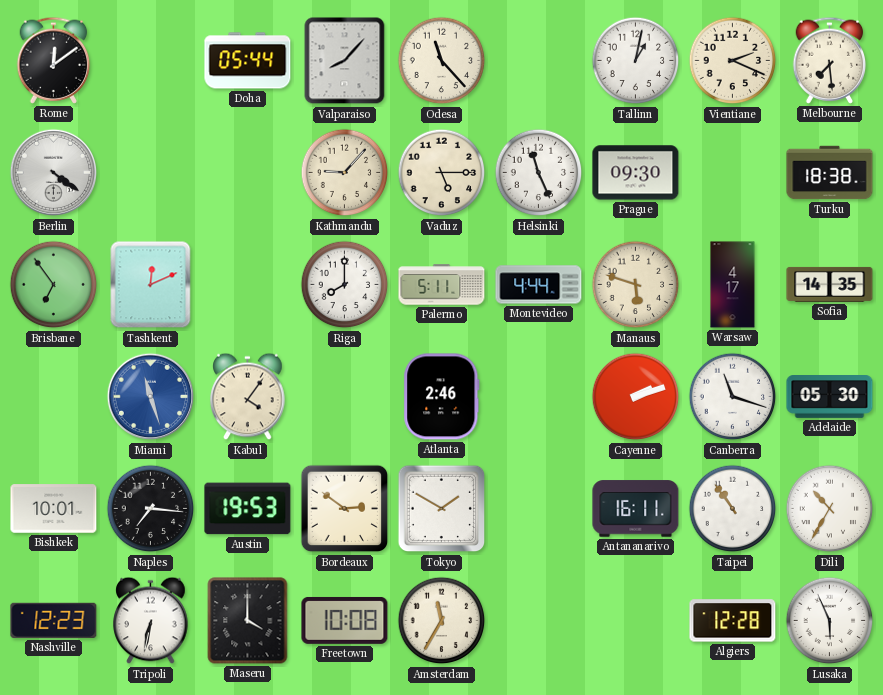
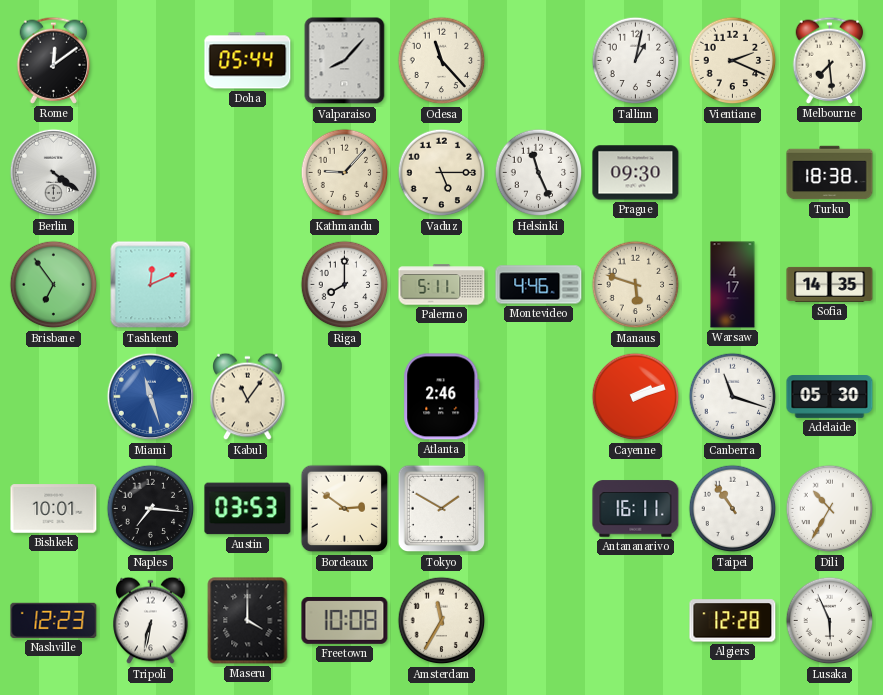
Montevideo: 4:44 -> 4:46
Kabul: 4:06 -> 11:06
Austin: 19:53 -> 03:53
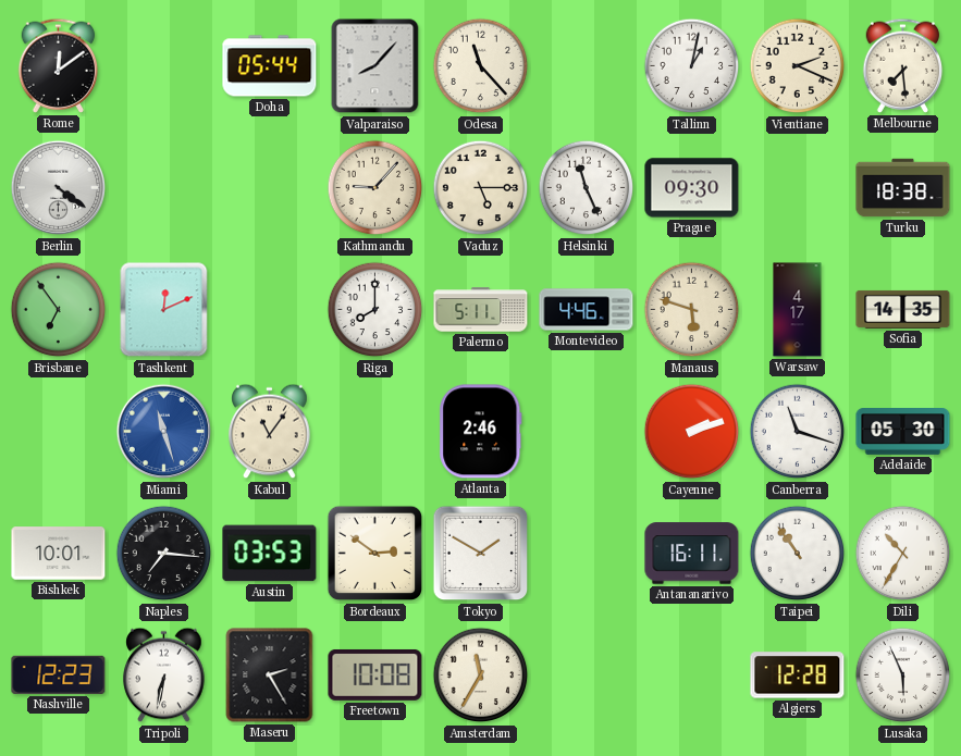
Maseru: 4:00 -> 2:25
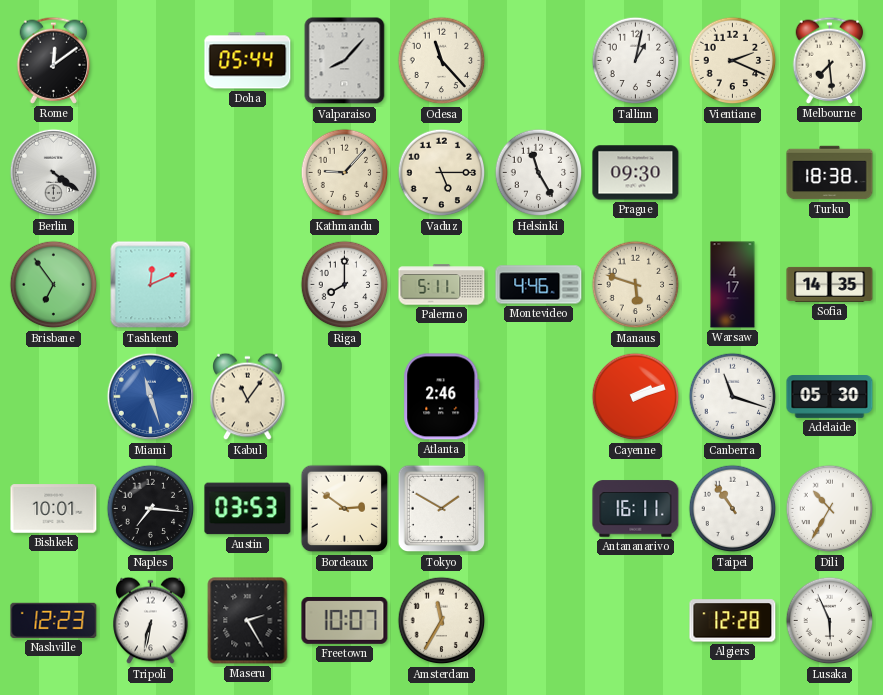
Helsinki: 11:26 -> 11:25
Freetown: 10:08 -> 10:07
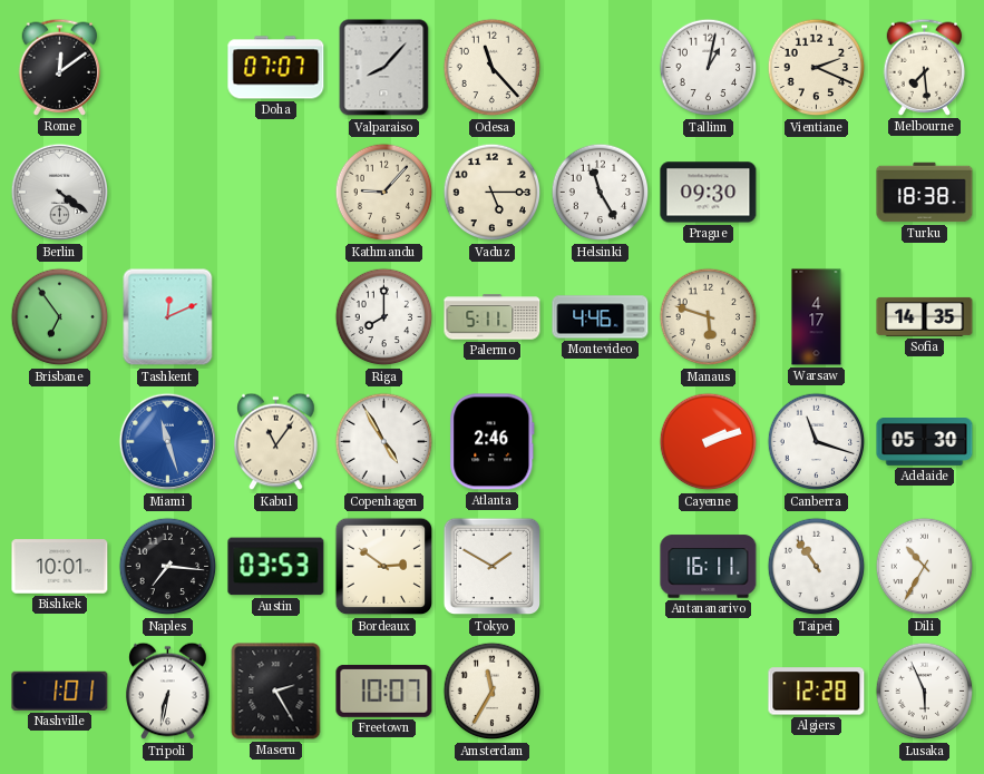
Doha: 05:44 -> 07:07
Copenhagen: none -> 4:55
Nashville: 12:23 -> 1:01
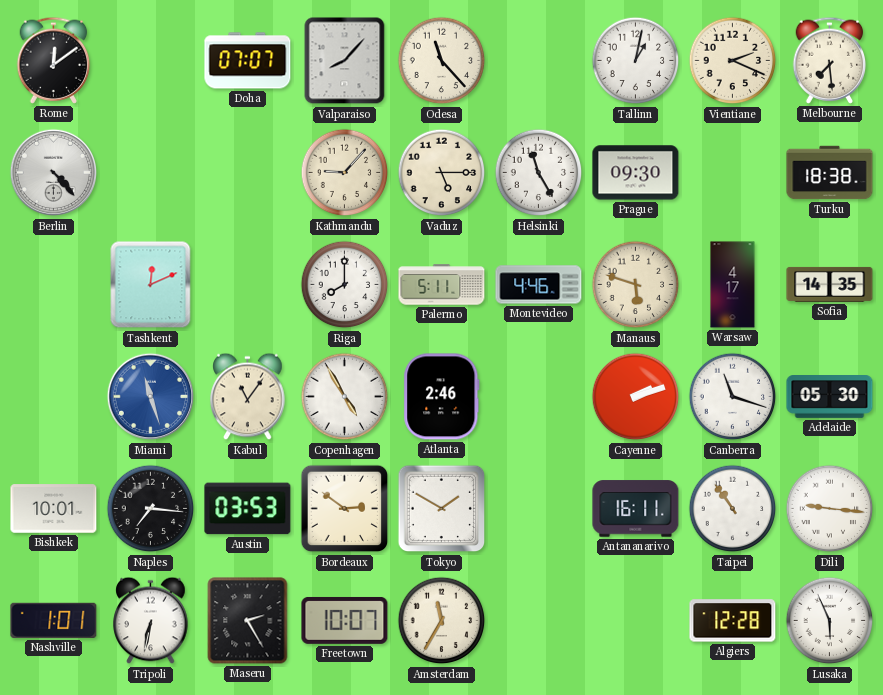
Berlin: 4:21 -> 4:23
Brisbane: 6:54 -> none
Dili: 10:35 -> 9:16
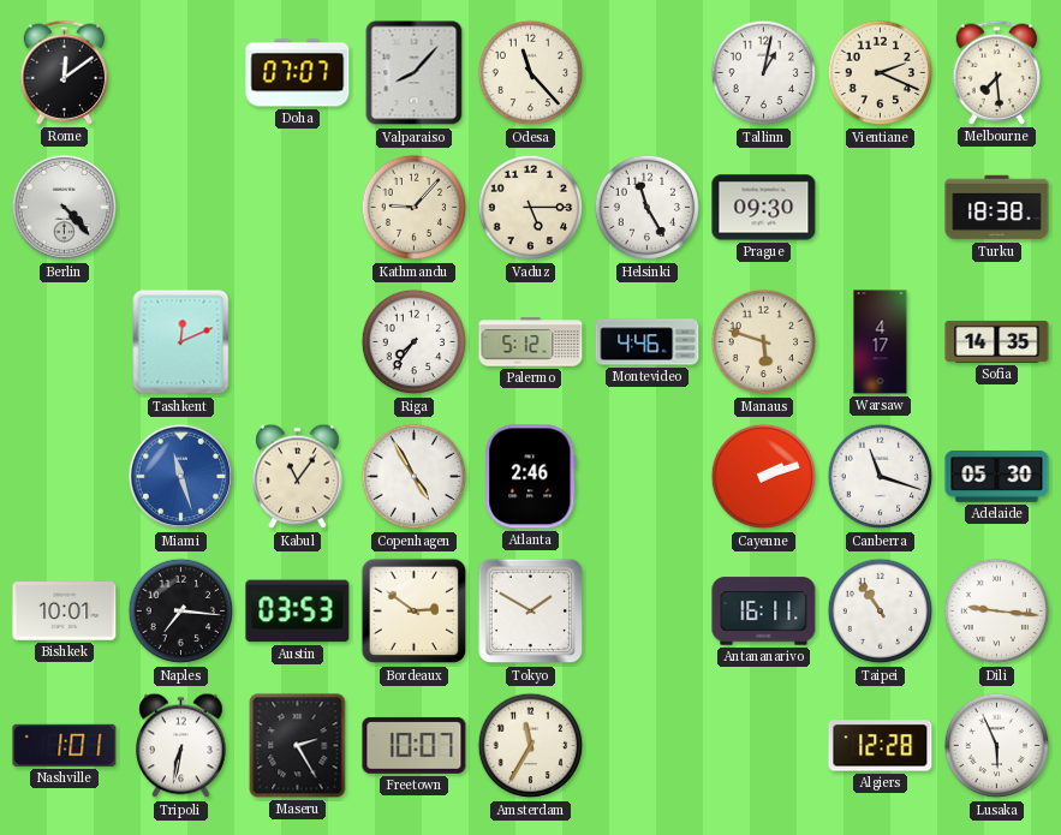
Riga: 8:00 -> 7:36
Palermo: 5:11 -> 5:12
